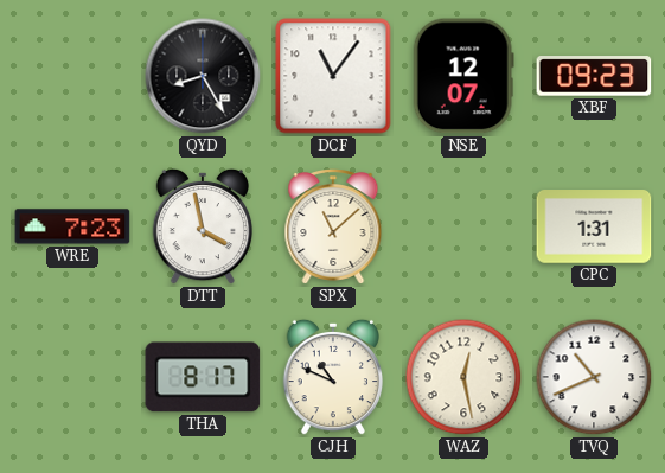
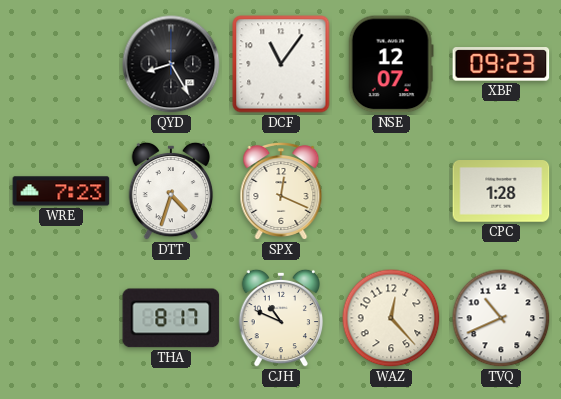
DTT: 3:58 -> 4:33
SPX: 11:08 -> 12:19
CPC: 1:31 -> 1:28
WAZ: 12:28 -> 12:23
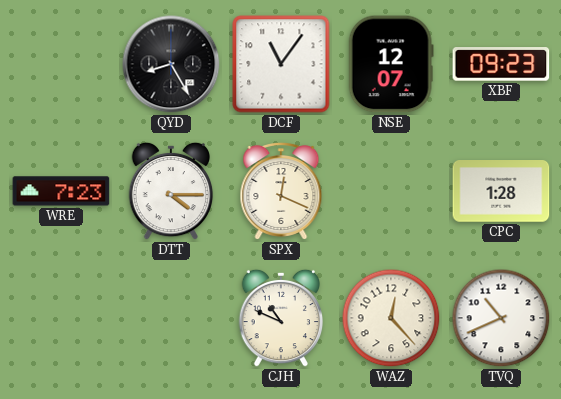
DTT: 4:33 -> 4:15
THA: 8:17 -> none
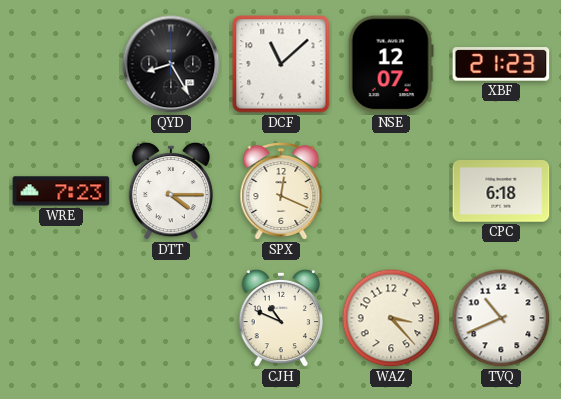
DCF: 11:06 -> 11:08
XBF: 09:23 -> 21:23
CPC: 1:28 -> 6:18
WAZ: 12:23 -> 3:23
